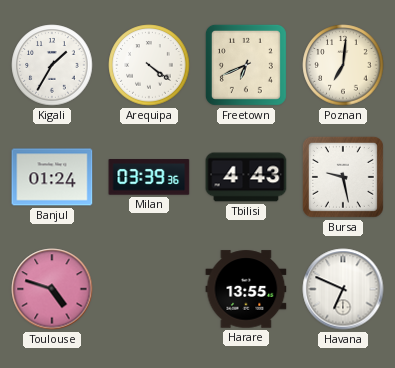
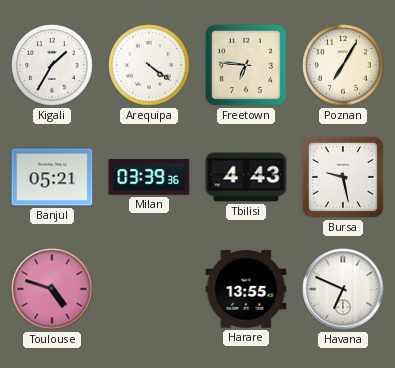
Freetown: 6:41 -> 6:46
Poznan: 7:01 -> 7:05
Banjul: 01:24 -> 05:21
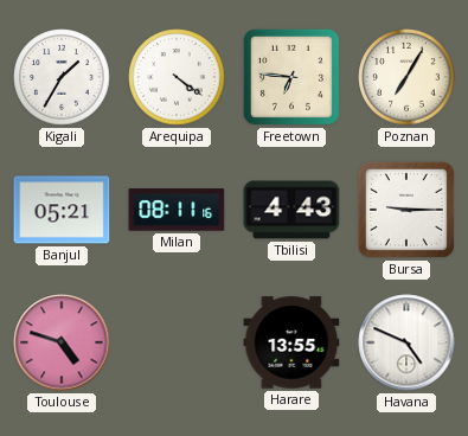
Milan: 03:39 -> 08:11
Bursa: 9:28 -> 9:15
Havana: 6:49 -> 4:49
